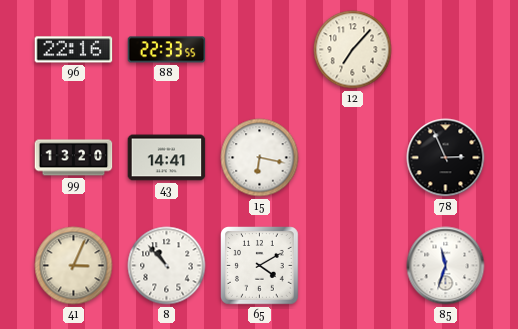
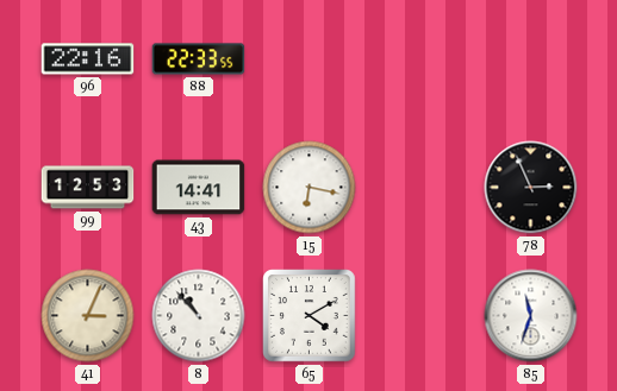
12: 7:07 -> none
99: 13:20 -> 12:53
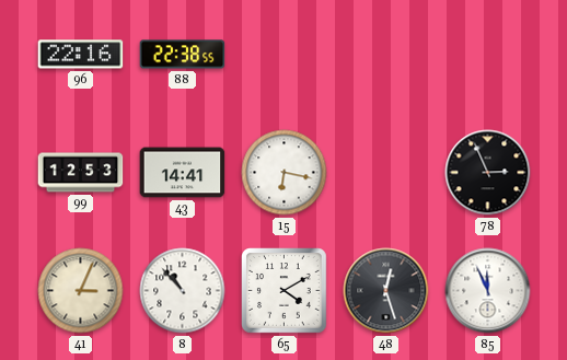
88: 22:33 -> 22:38
48: none -> 12:27
85: 11:33 -> 11:56
